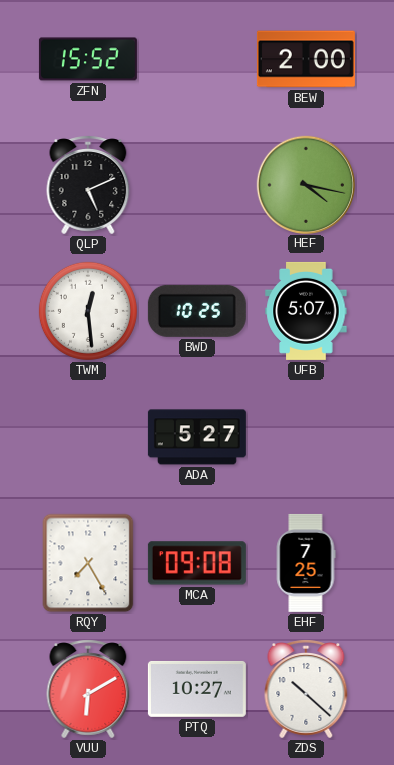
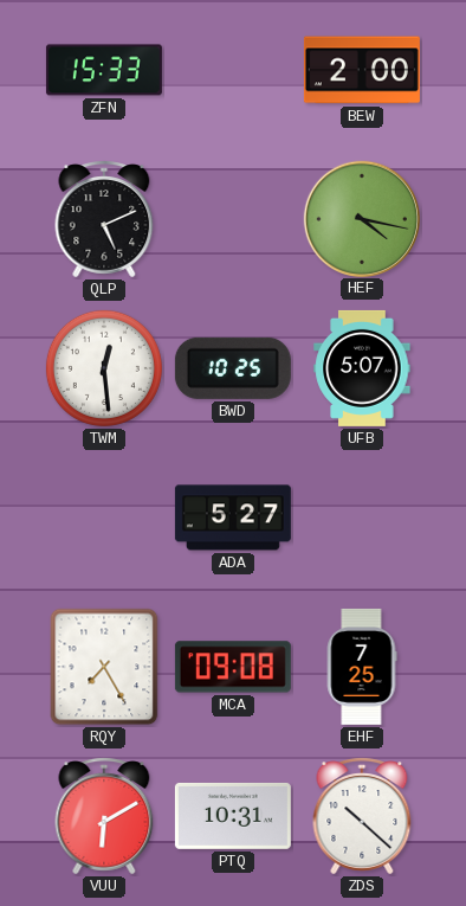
ZFN: 15:52 -> 15:33
PTQ: 10:27 -> 10:31
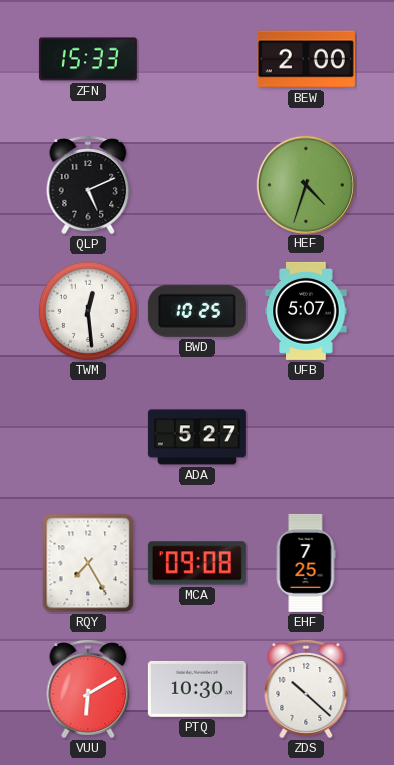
HEF: 4:17 -> 4:33
PTQ: 10:31 -> 10:30
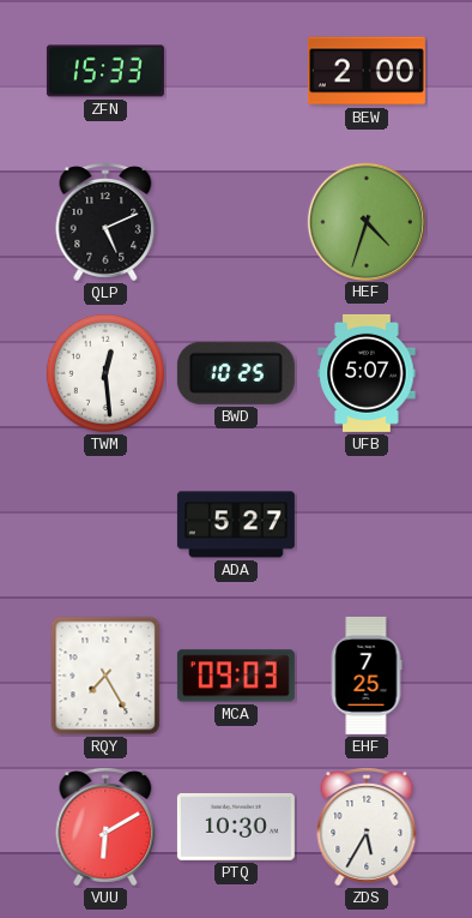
MCA: 09:08 -> 09:03
ZDS: 10:22 -> 5:35
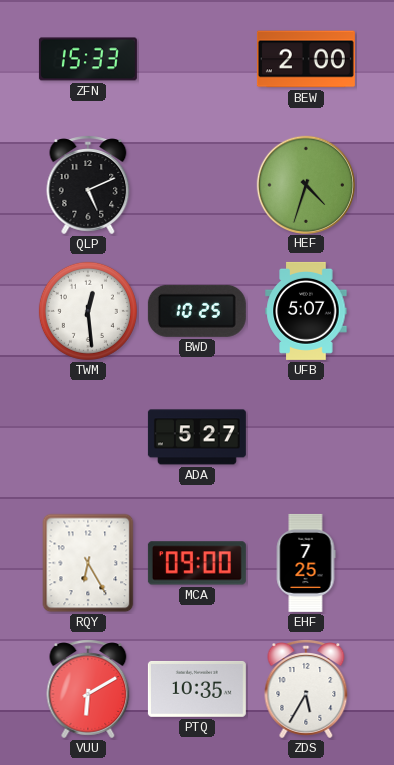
RQY: 7:25 -> 6:25
MCA: 09:03 -> 09:00
PTQ: 10:30 -> 10:35
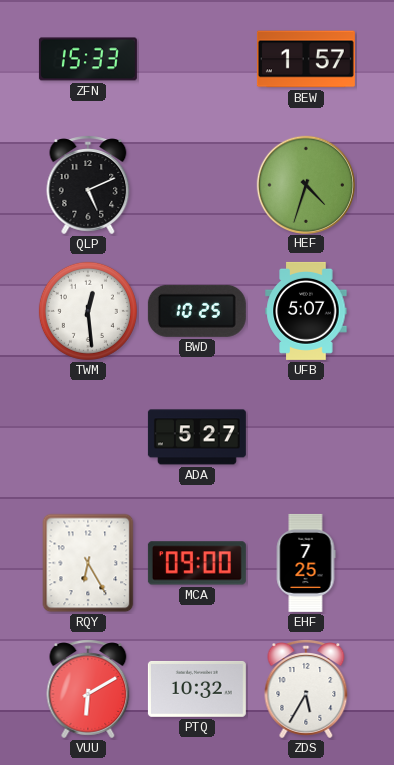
BEW: 2:00 -> 1:57
PTQ: 10:35 -> 10:32
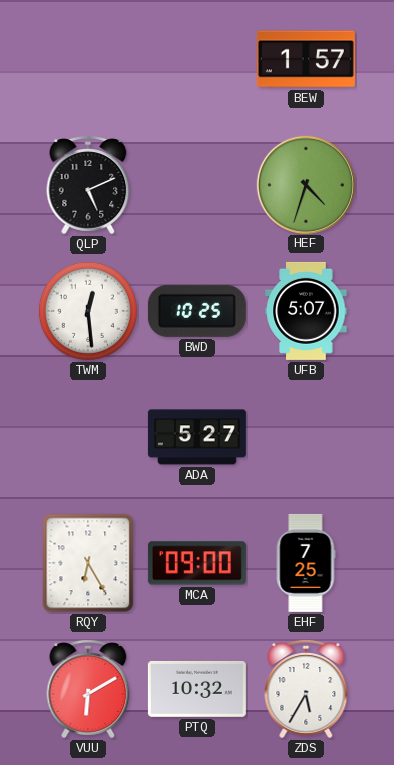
ZFN: 15:33 -> none
